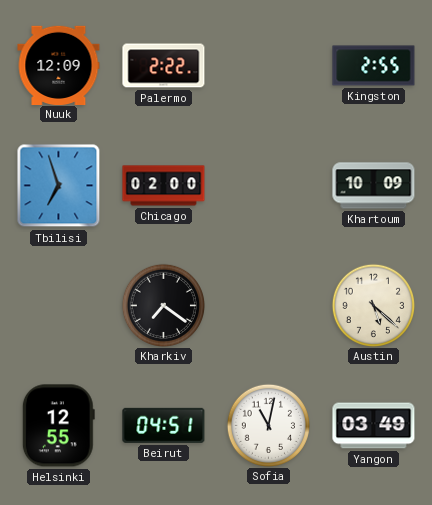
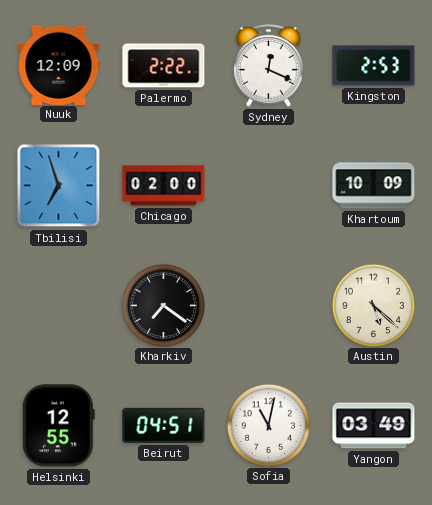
Sydney: none -> 12:19
Kingston: 2:55 -> 2:53
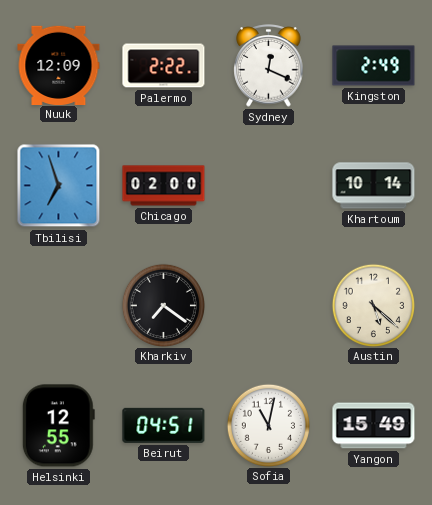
Kingston: 2:53 -> 2:49
Khartoum: 10:09 -> 10:14
Yangon: 03:49 -> 15:49
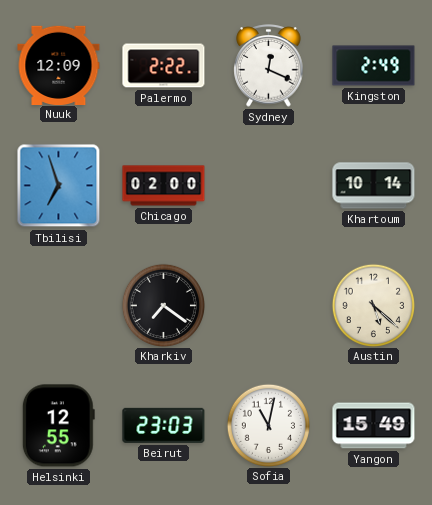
Beirut: 04:51 -> 23:03
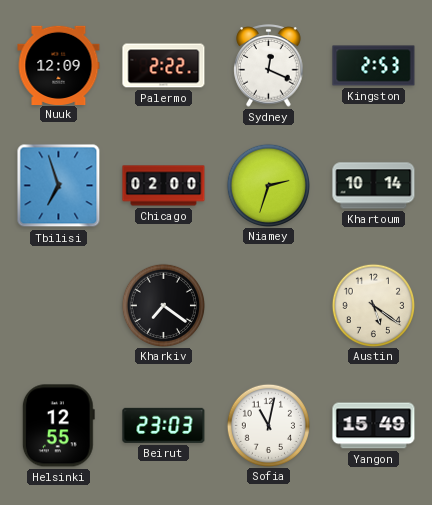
Kingston: 2:49 -> 2:53
Niamey: none -> 2:33
Austin: 5:22 -> 5:21
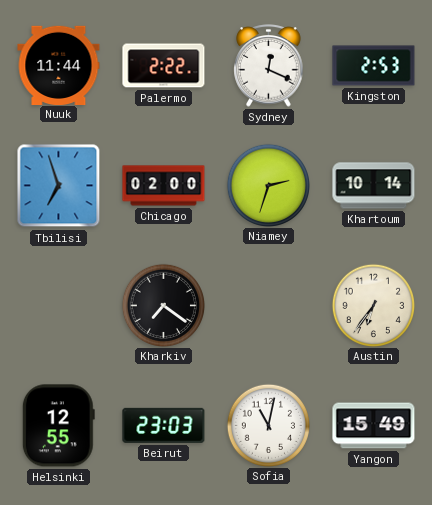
Nuuk: 12:09 -> 11:44
Austin: 5:21 -> 6:36
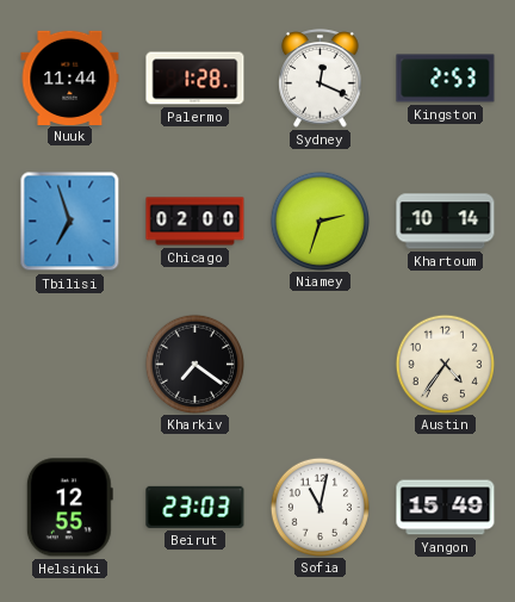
Palermo: 2:22 -> 1:28
Austin: 6:36 -> 4:36
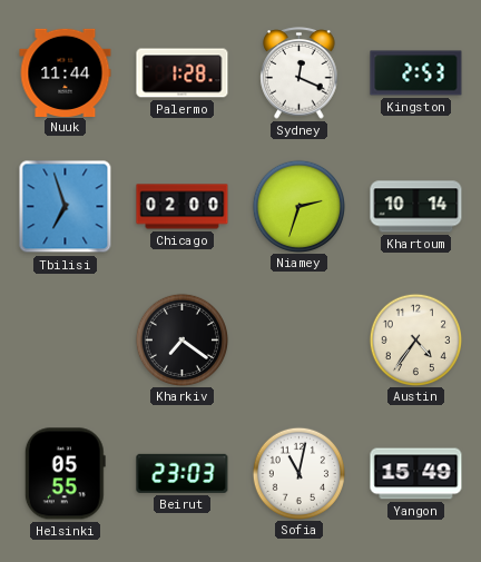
Helsinki: 12:55 -> 05:55
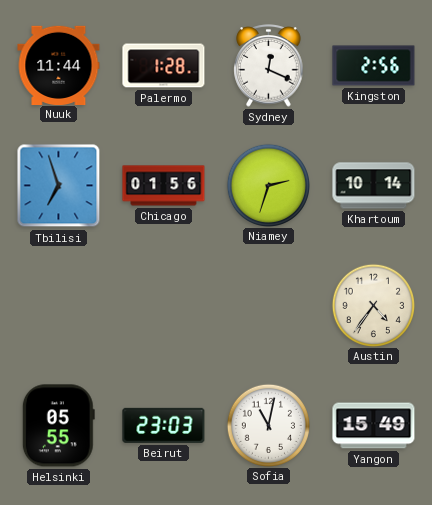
Kingston: 2:53 -> 2:56
Chicago: 02:00 -> 01:56
Kharkiv: 7:21 -> none
